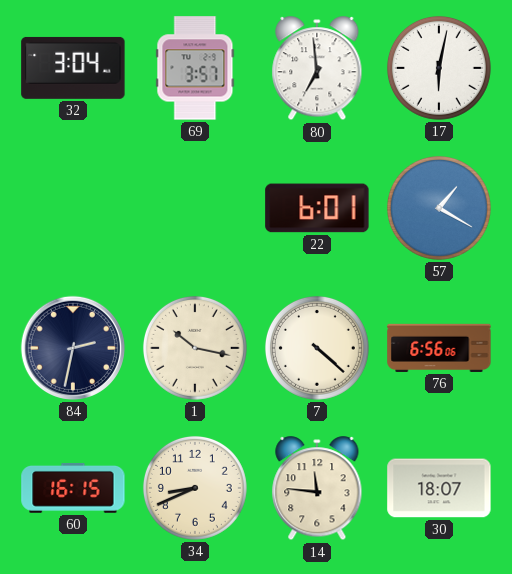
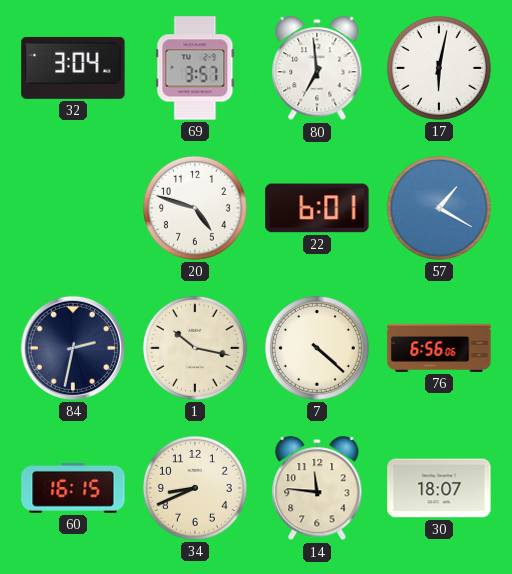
20: none -> 4:48
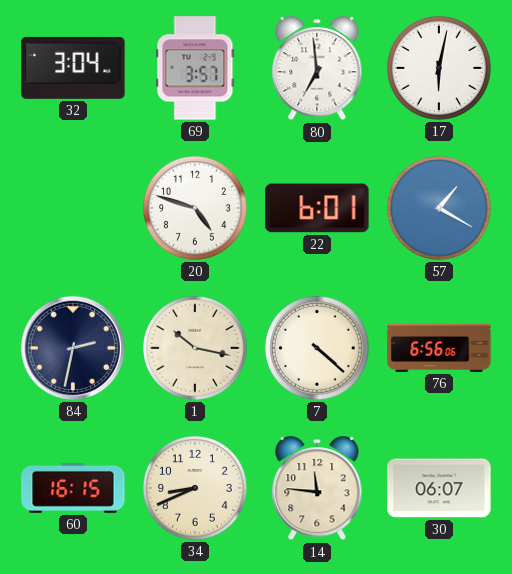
30: 18:07 -> 06:07
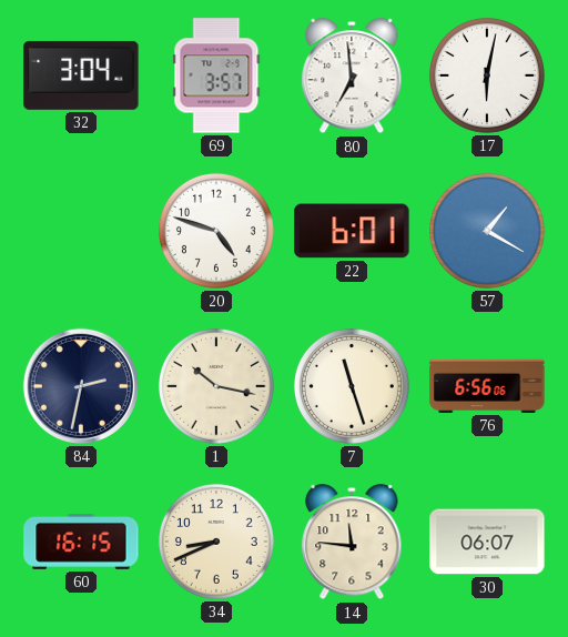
7: 4:22 -> 11:27
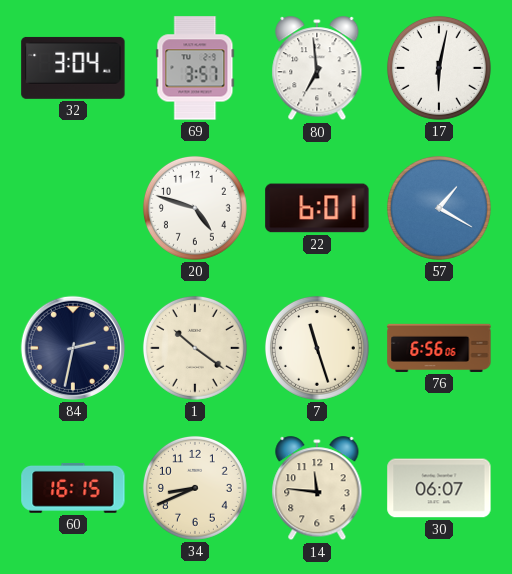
1: 10:17 -> 10:21
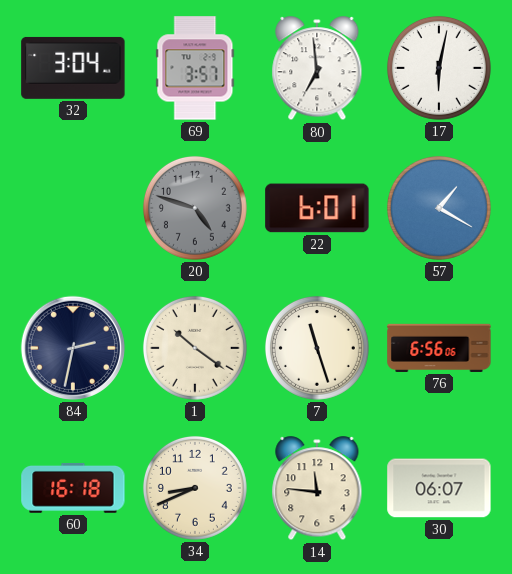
20 dial: white -> grey
60: 16:15 -> 16:18
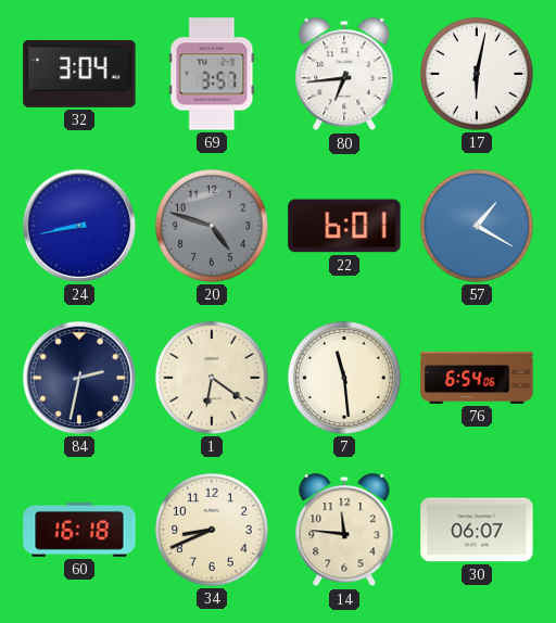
80: 6:59 -> 6:44
24: none -> 8:43
1: 10:21 -> 6:21
7: 11:27 -> 11:29
76: 6:56 -> 6:54
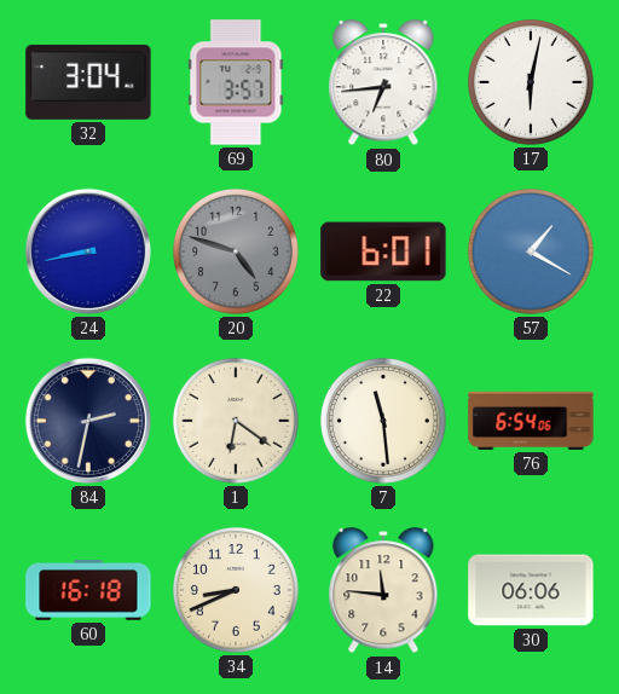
30: 06:07 -> 06:06
